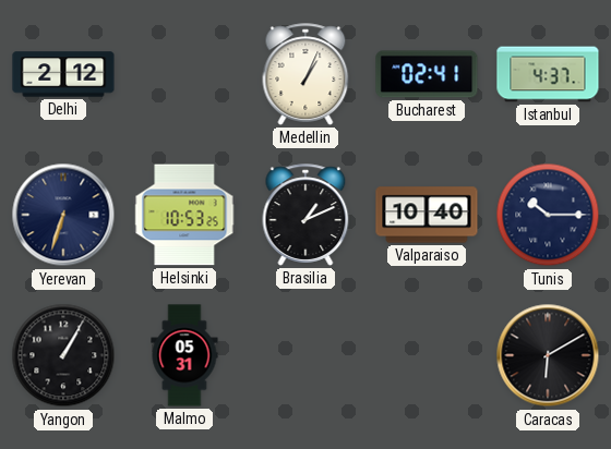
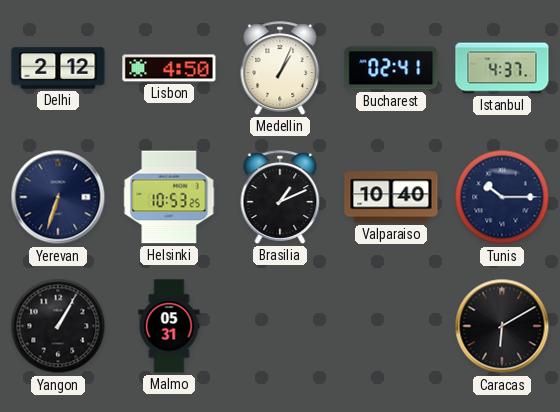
Lisbon: none -> 4:50
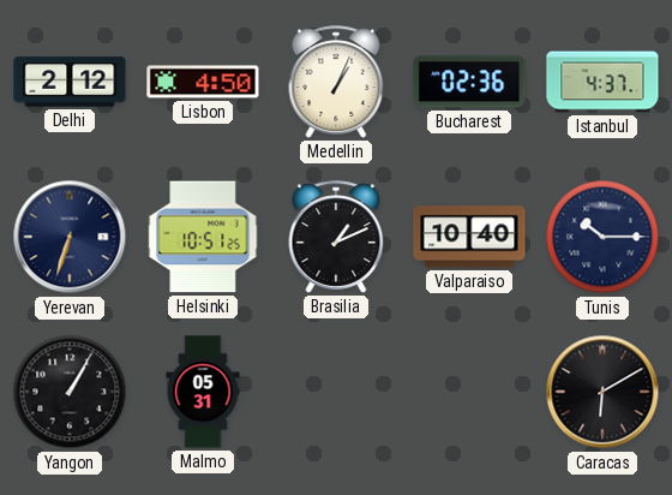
Bucharest: 02:41 -> 02:36
Helsinki: 10:53 -> 10:51
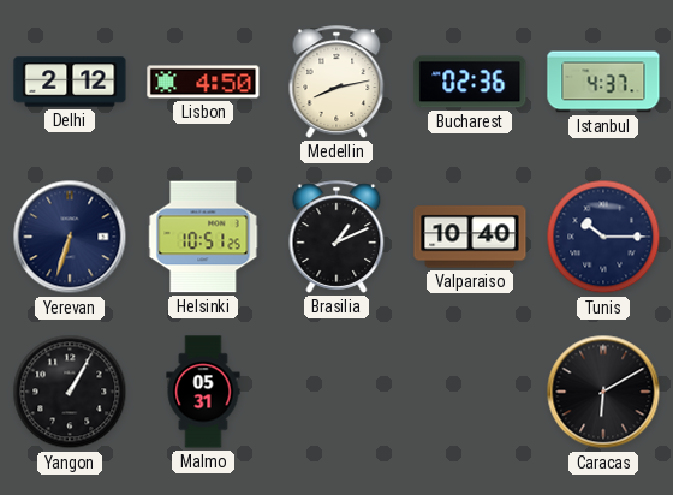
Medellin: 1:04 -> 8:13
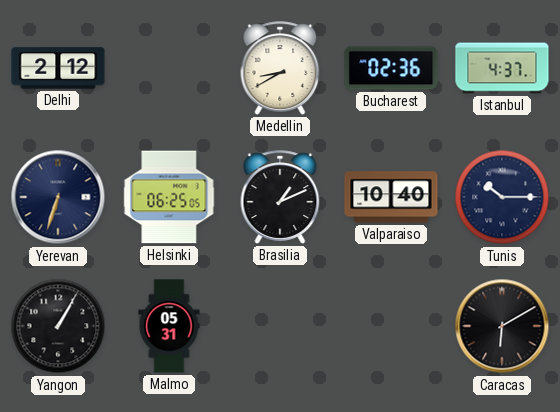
Lisbon: 4:50 -> none
Medellin: 8:13 -> 8:40
Helsinki: 10:51 -> 06:25
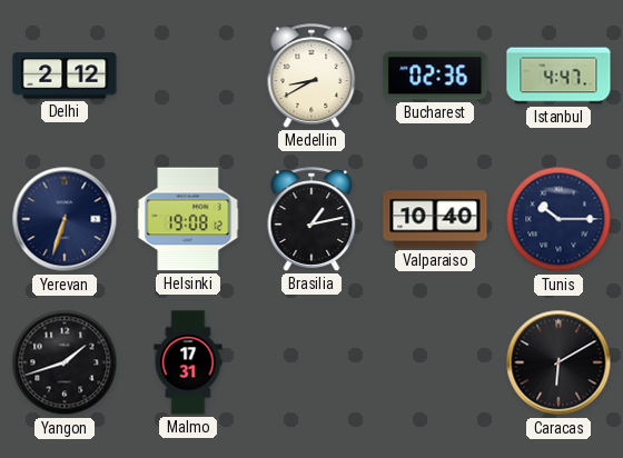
Istanbul: 4:37 -> 4:47
Helsinki: 06:25 -> 19:08
Brasilia: 1:11 -> 1:13
Yangon: 1:05 -> 1:42
Malmo: 05:31 -> 17:31
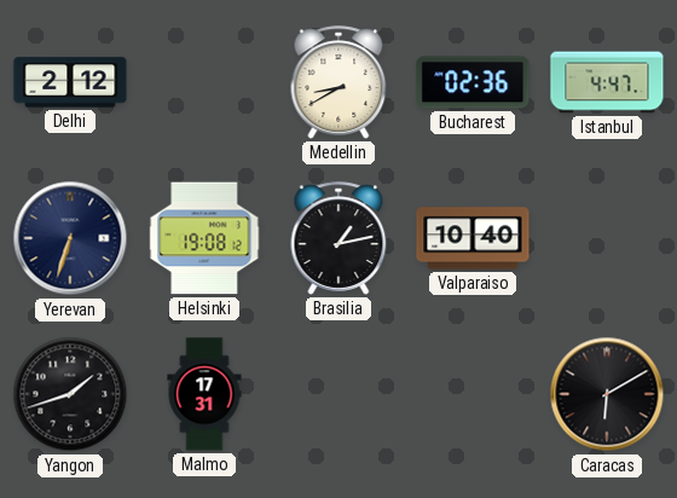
Tunis: 10:15 -> none
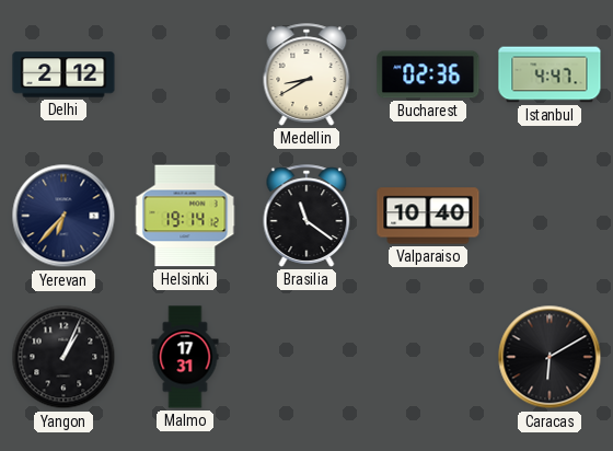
Yerevan: 6:33 -> 6:37
Helsinki: 19:08 -> 19:14
Brasilia: 1:13 -> 11:21
Yangon: 1:42 -> 1:04
